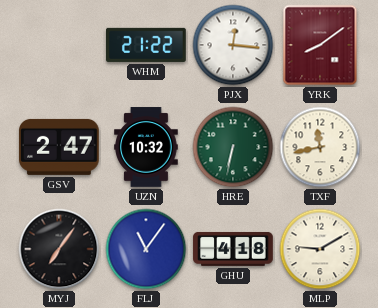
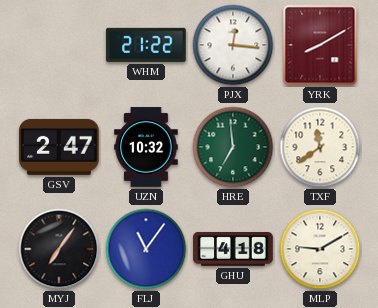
YRK: 8:09 -> 8:10
HRE: 6:32 -> 6:59
TXF: 11:43 -> 11:39
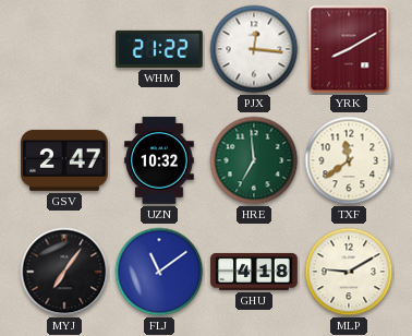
FLJ: 11:06 -> 11:09
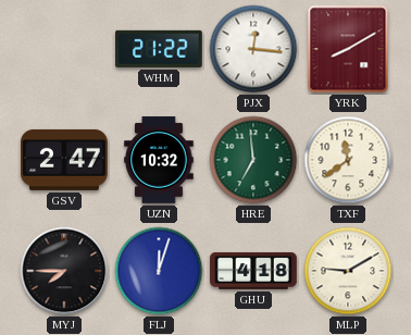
MYJ: 7:06 -> 7:45
FLJ: 11:09 -> 12:03
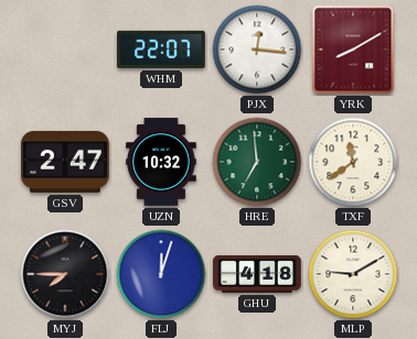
WHM: 21:22 -> 22:07
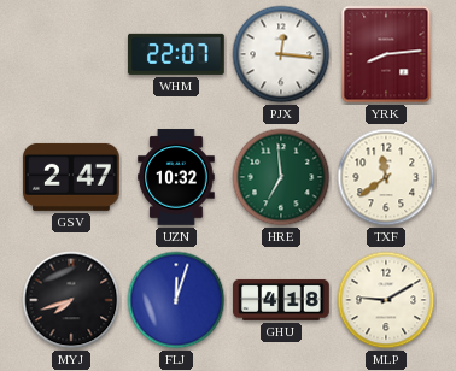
YRK: 8:10 -> 8:14
MYJ: 7:45 -> 7:42
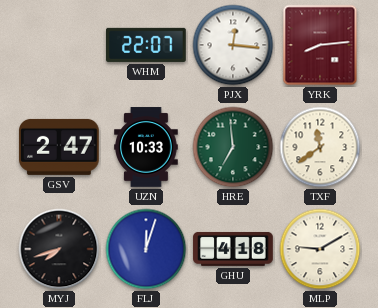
UZN: 10:32 -> 10:33
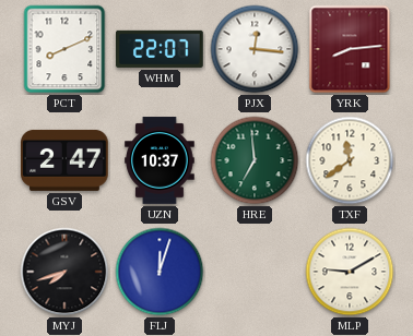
PCT: none -> 8:11
UZN: 10:33 -> 10:37
GHU: 4:18 -> none
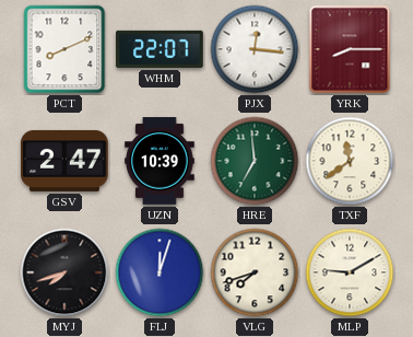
YRK: 8:14 -> 8:15
UZN: 10:37 -> 10:39
VLG: none -> 7:42
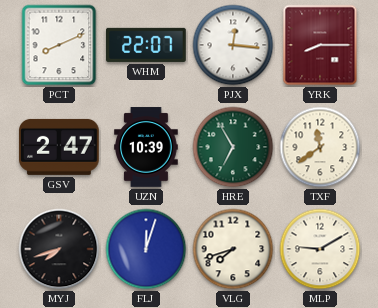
HRE: 6:59 -> 6:55
